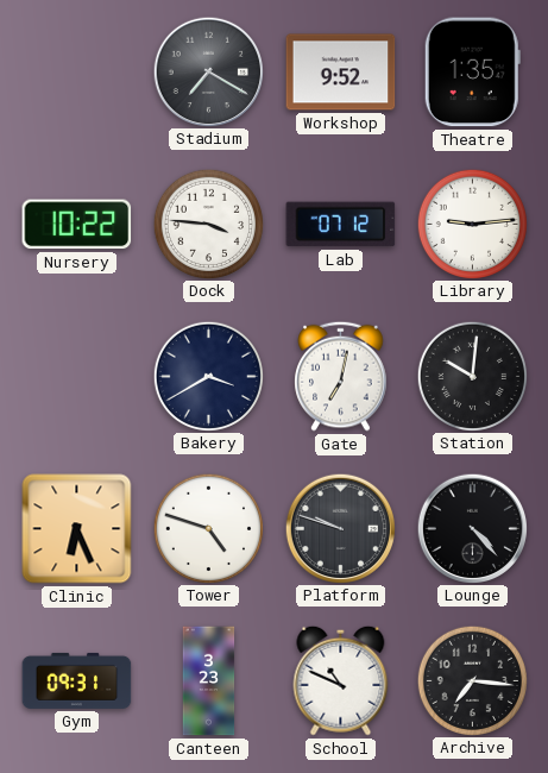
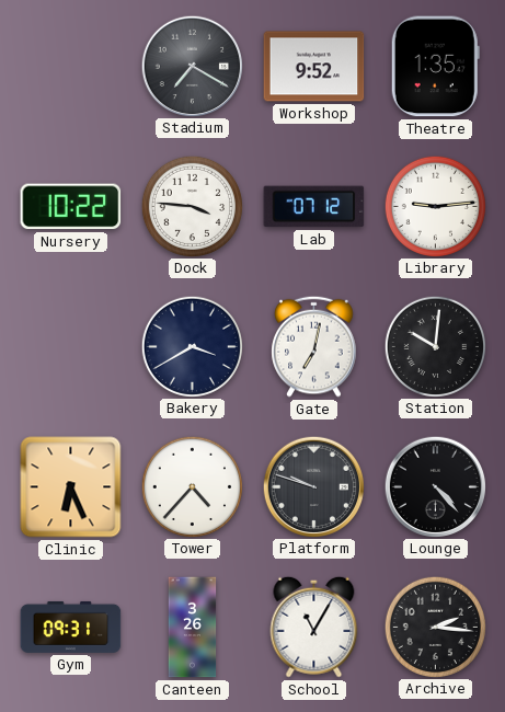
Tower: 4:48 -> 4:37
Canteen: 3:23 -> 3:26
School: 10:49 -> 11:05
Archive: 7:16 -> 2:16
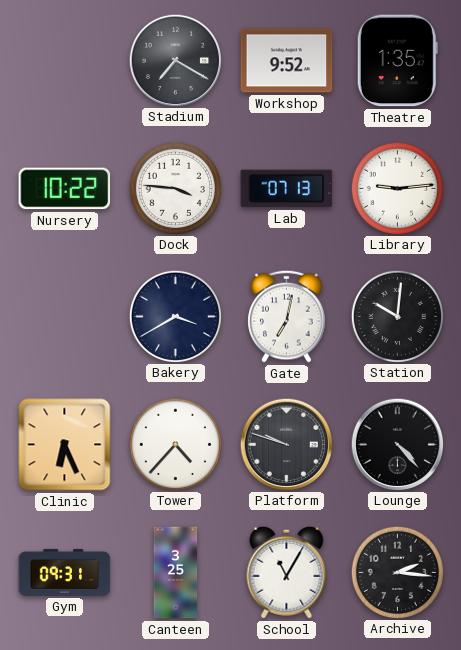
Lab: 07:12 -> 07:13
Canteen: 3:26 -> 3:25
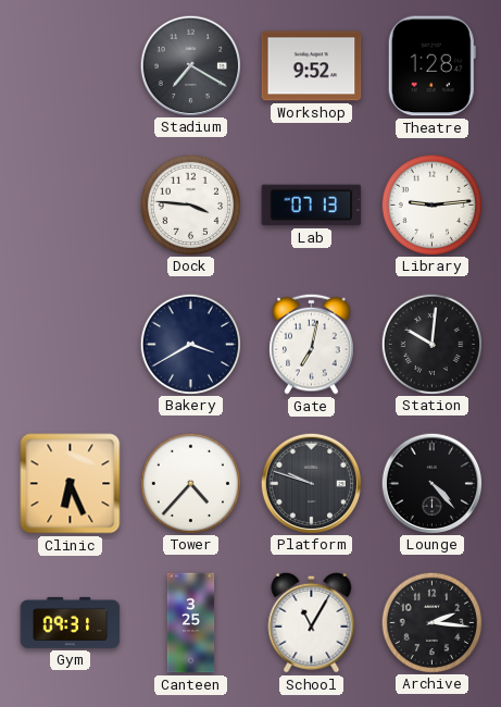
Theatre: 1:35 -> 1:28
Nursery: 10:22 -> none
